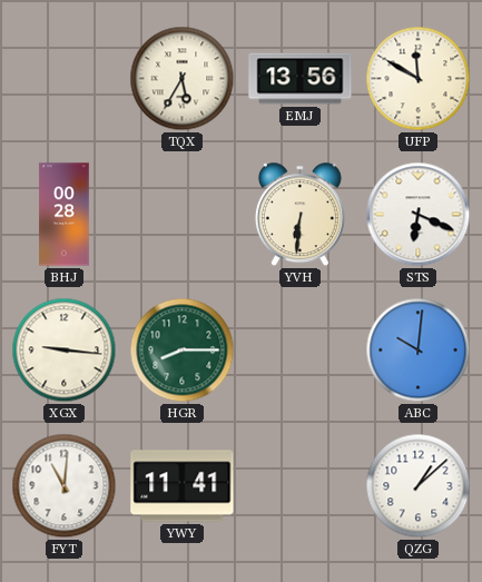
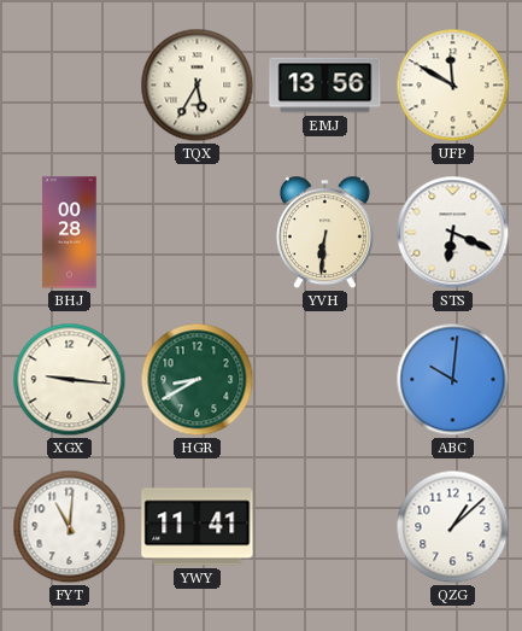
HGR: 8:15 -> 8:40
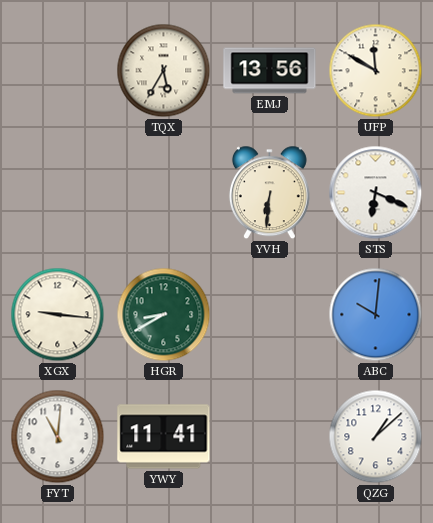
BHJ: 00:28 -> none
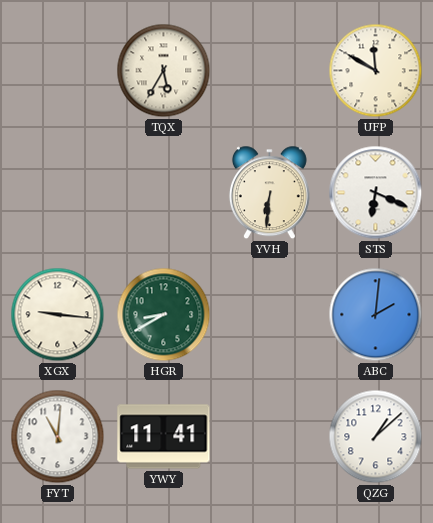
EMJ: 13:56 -> none
ABC: 10:01 -> 2:01
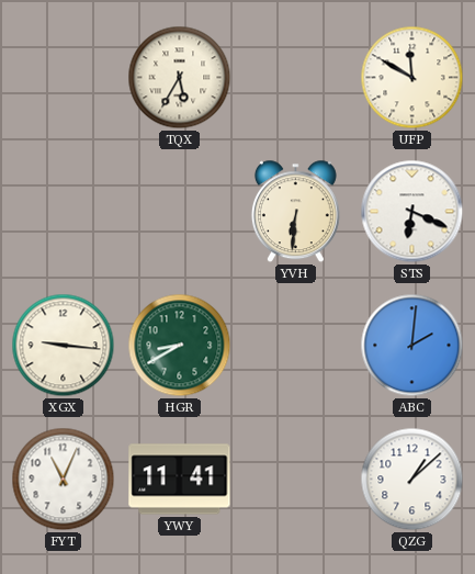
FYT: 11:01 -> 11:04
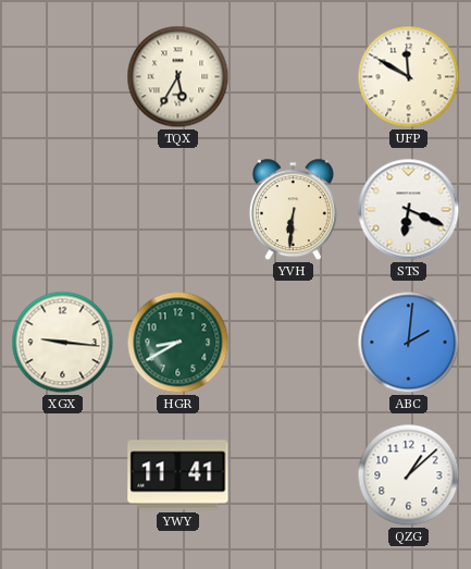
FYT: 11:04 -> none
